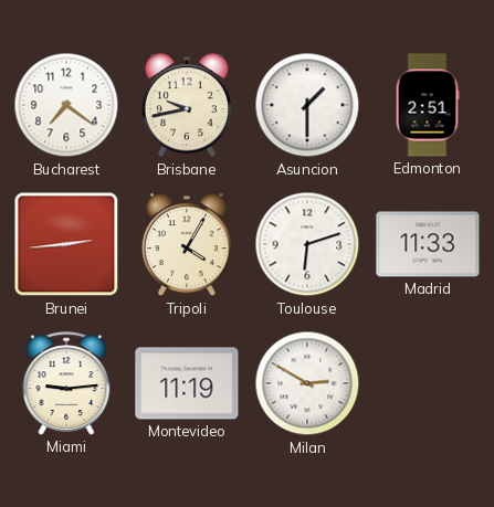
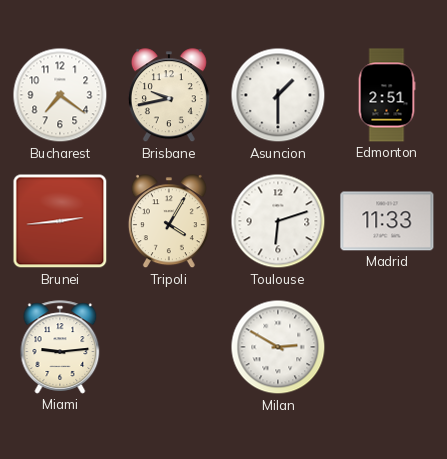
Montevideo: 11:19 -> none
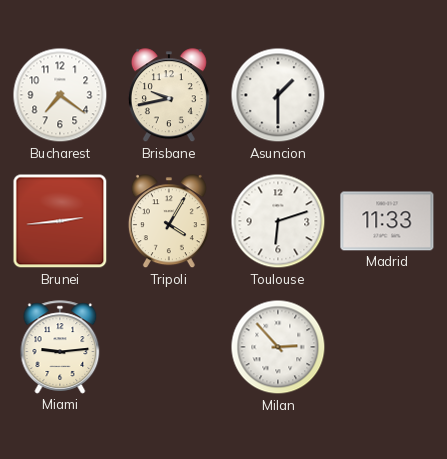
Edmonton: 2:51 -> none
Milan: 2:50 -> 2:53
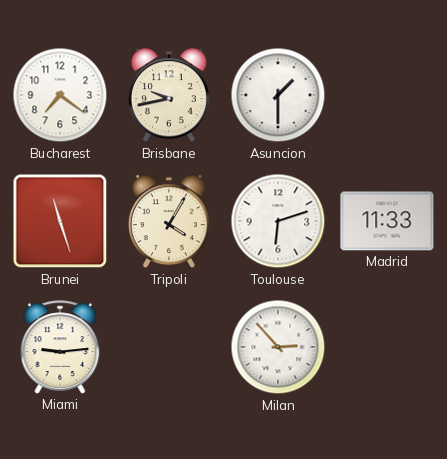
Brunei: 2:44 -> 11:27
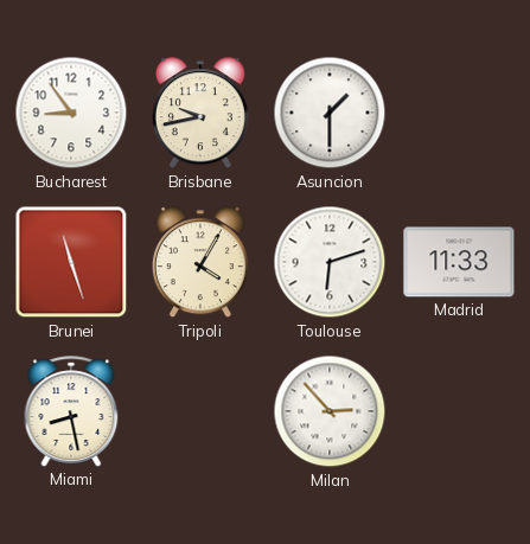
Bucharest: 7:21 -> 8:54
Miami: 9:14 -> 8:28
